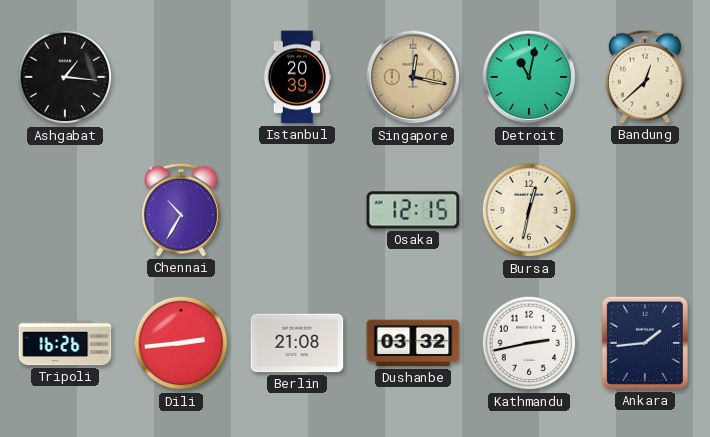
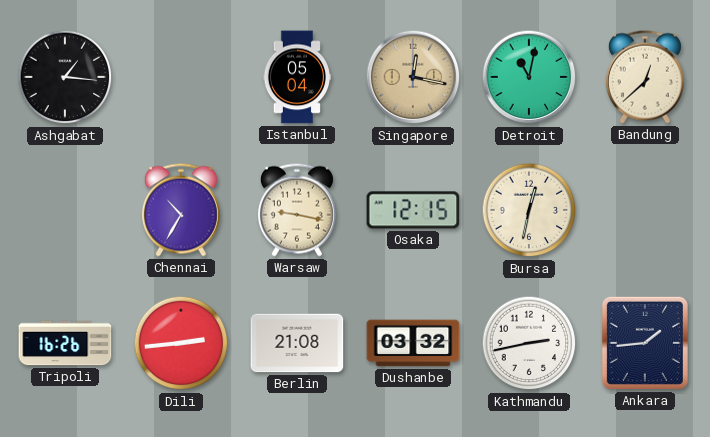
Istanbul: 20:39 -> 05:04
Warsaw: none -> 9:17
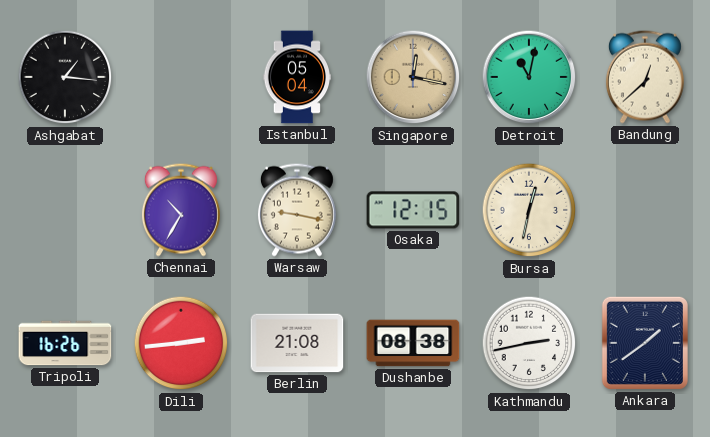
Dushanbe: 03:32 -> 08:38
Ankara: 1:44 -> 1:39
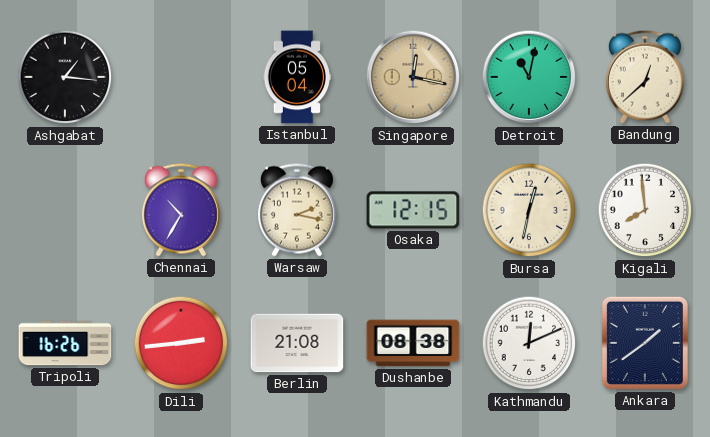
Warsaw: 9:17 -> 2:17
Kigali: none -> 7:59
Kathmandu: 2:43 -> 12:11
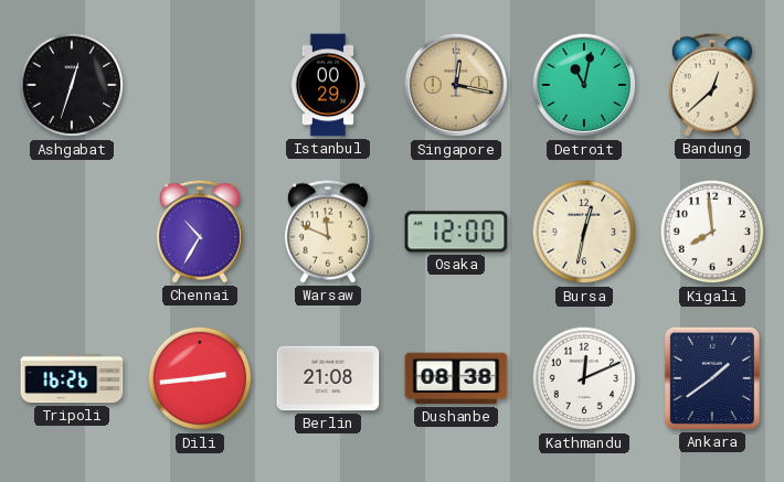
Ashgabat: 1:16 -> 12:33
Istanbul: 05:04 -> 00:29
Warsaw: 2:17 -> 11:49
Osaka: 12:15 -> 12:00
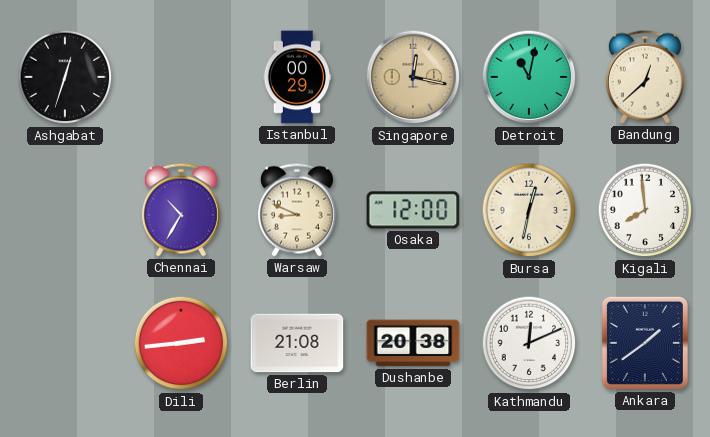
Warsaw: 11:49 -> 8:49
Tripoli: 16:26 -> none
Dushanbe: 08:38 -> 20:38
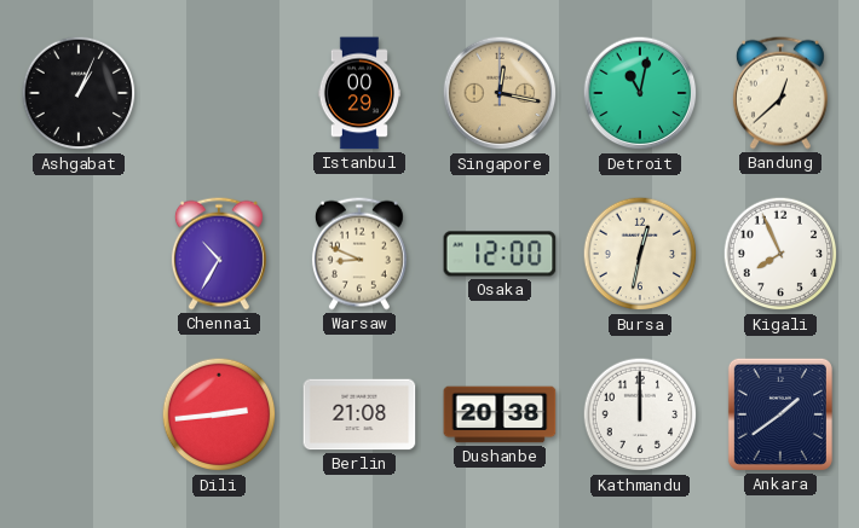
Ashgabat: 12:33 -> 1:04
Kigali: 7:59 -> 7:56
Kathmandu: 12:11 -> 12:00
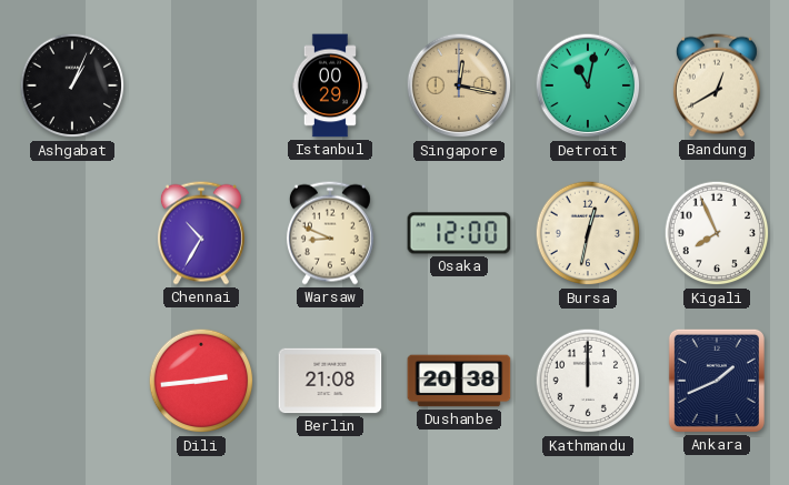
Bandung: 12:38 -> 12:40
Ankara: 1:39 -> 1:41
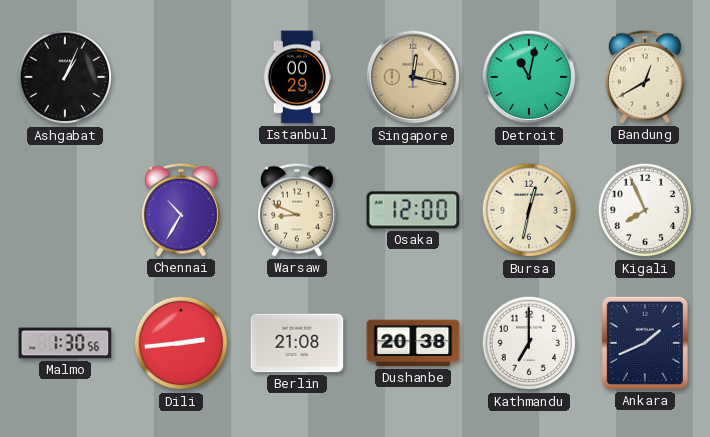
Malmo: none -> 1:30
Kathmandu: 12:00 -> 7:00
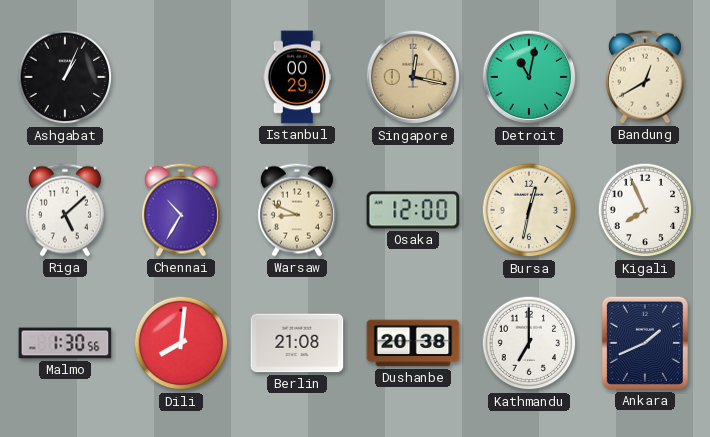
Riga: none -> 5:08
Dili: 2:44 -> 8:01
